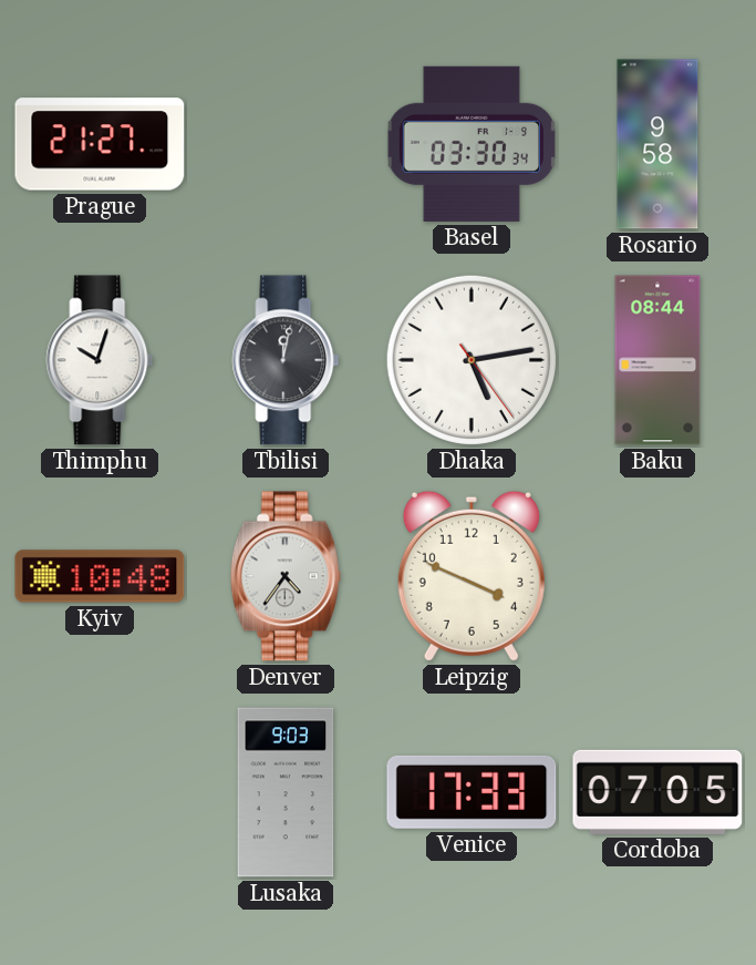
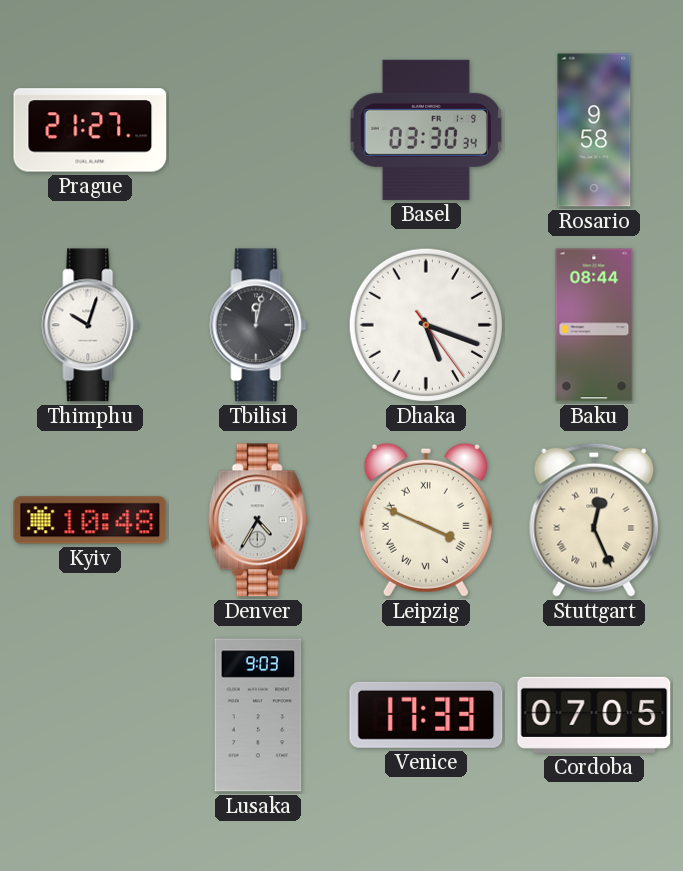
Dhaka: 5:13 -> 5:18
Denver: 4:36 -> 4:35
Leipzig numerals: Arabic -> Roman
Stuttgart: none -> 12:26
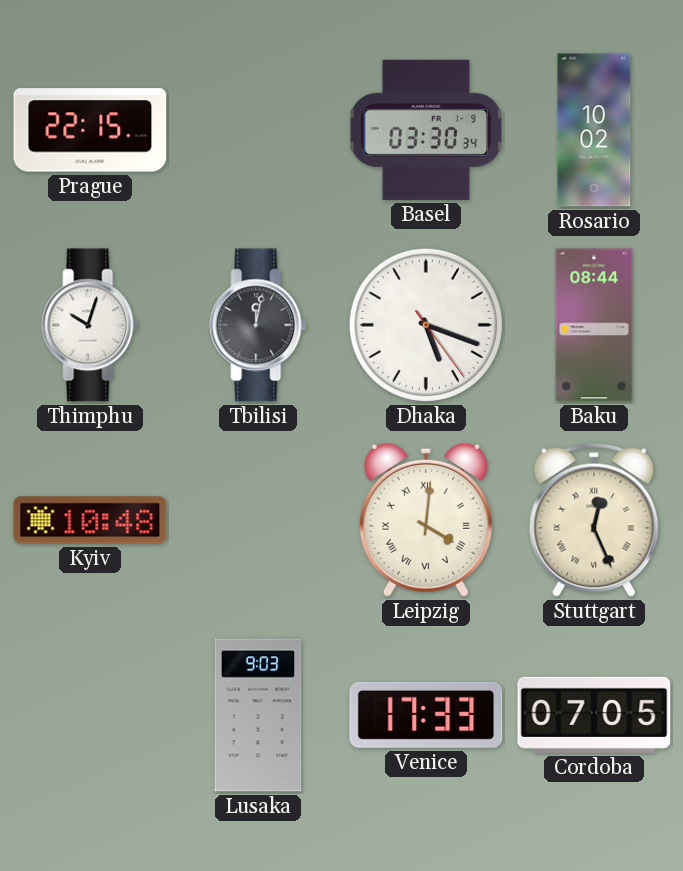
Prague: 21:27 -> 22:15
Rosario: 9:58 -> 10:02
Denver: 4:35 -> none
Leipzig: 3:49 -> 4:01
